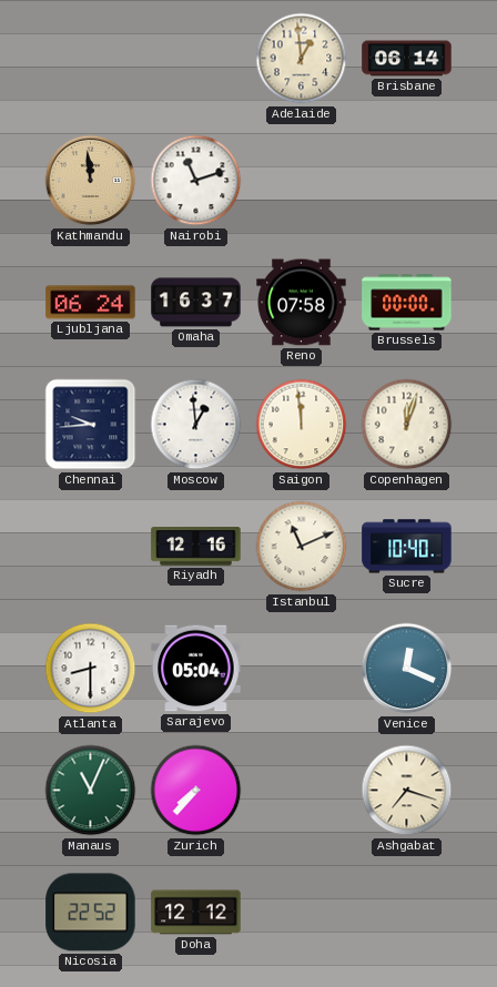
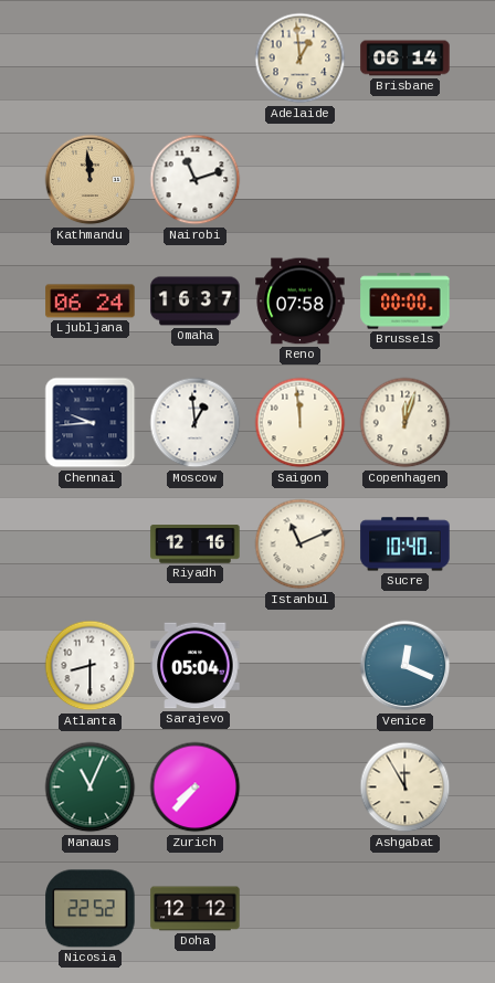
Ashgabat: 7:18 -> 11:55
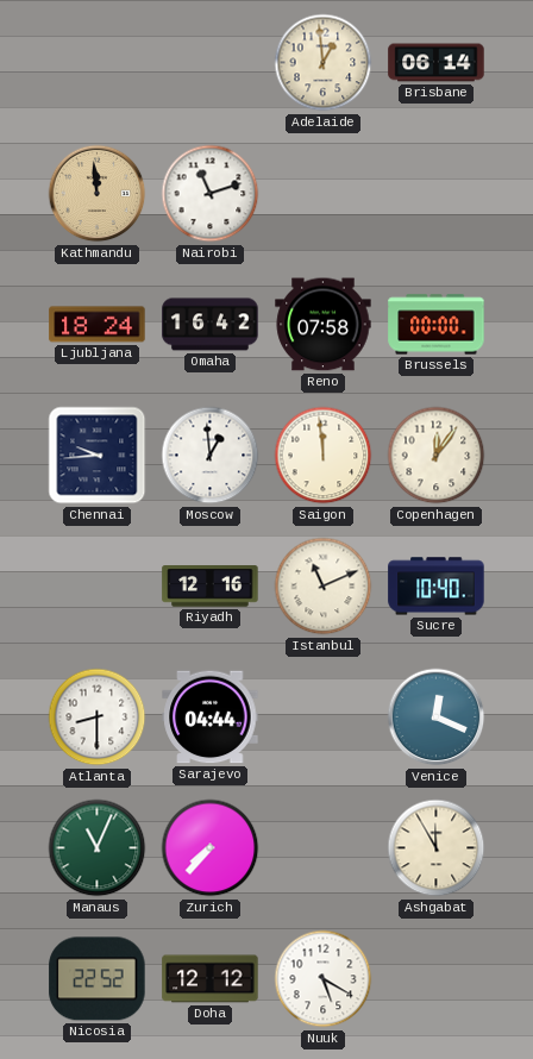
Ljubljana: 06:24 -> 18:24
Omaha: 16:37 -> 16:42
Copenhagen: 12:03 -> 12:06
Sarajevo: 05:04 -> 04:44
Nuuk: none -> 5:20
